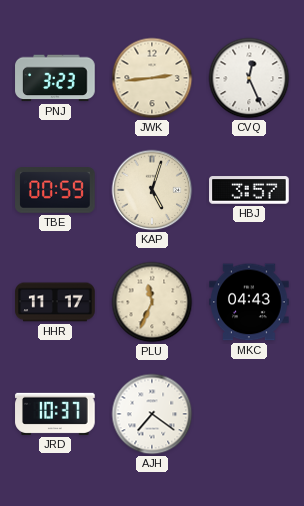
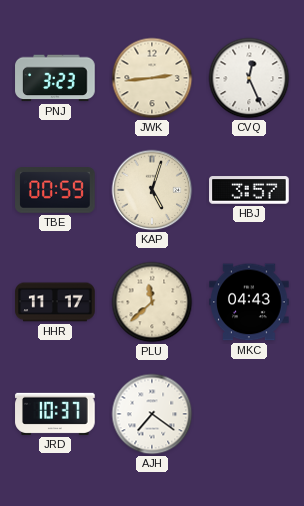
PLU: 11:34 -> 11:38
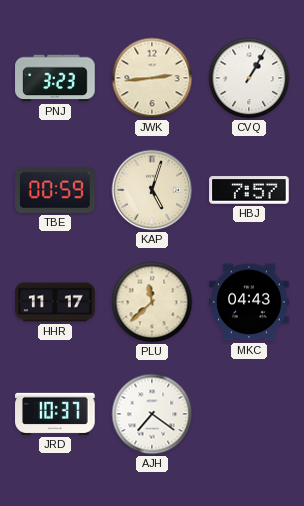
CVQ: 12:26 -> 1:05
HBJ: 3:57 -> 7:57
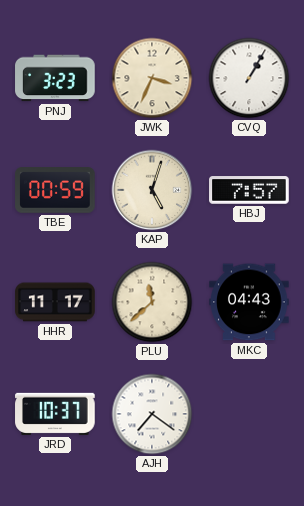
JWK: 2:44 -> 3:34
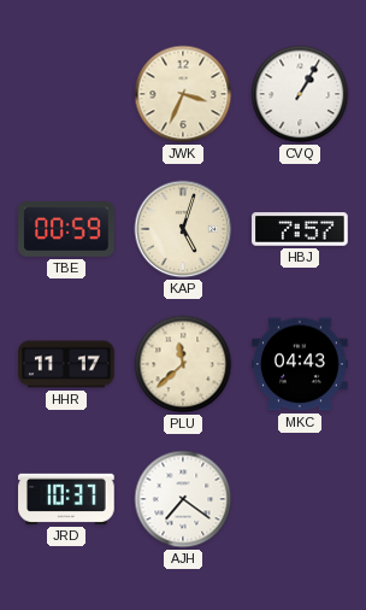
PNJ: 3:23 -> none
